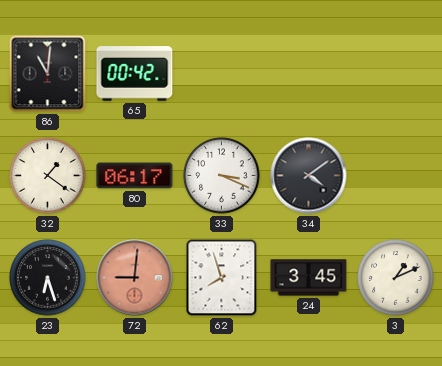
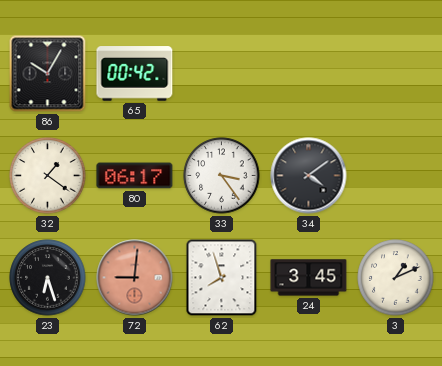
86: 11:01 -> 10:05
33: 3:19 -> 3:24
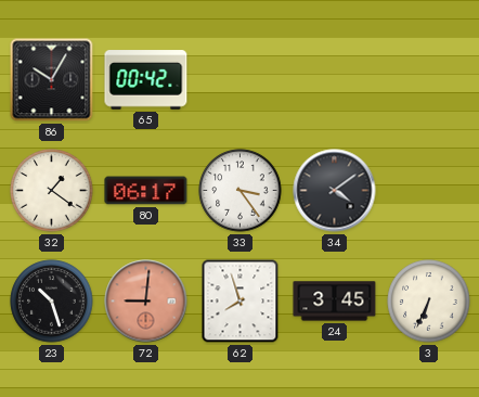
23: 6:27 -> 10:27
3: 1:11 -> 6:34
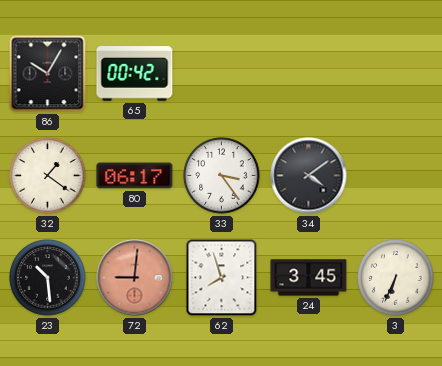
23: 10:27 -> 10:29
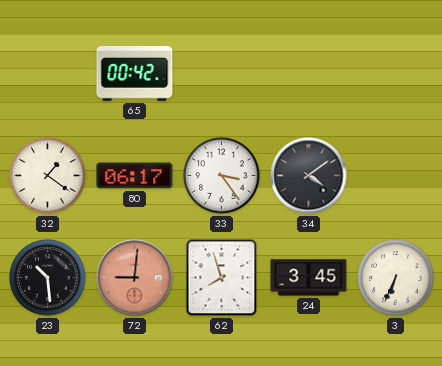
86: 10:05 -> none
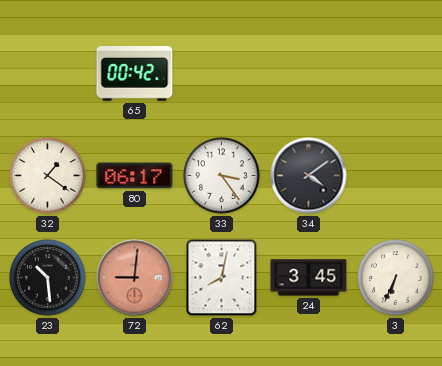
62: 7:57 -> 8:02
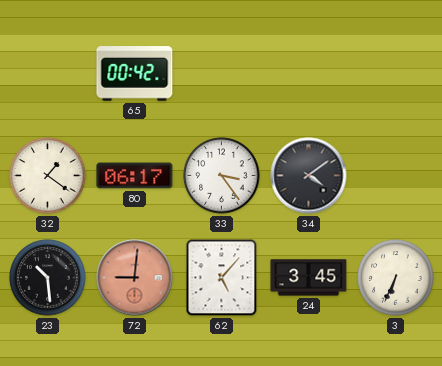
62: 8:02 -> 5:07
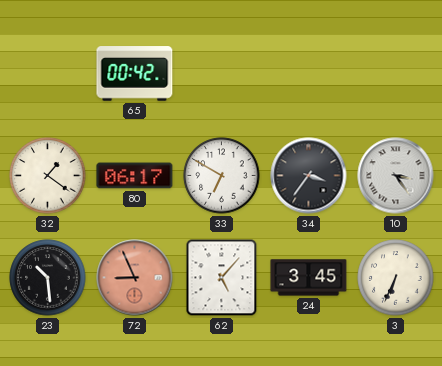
33: 3:24 -> 6:50
34: 4:09 -> 3:36
10: none -> 3:24
72: 9:01 -> 8:56
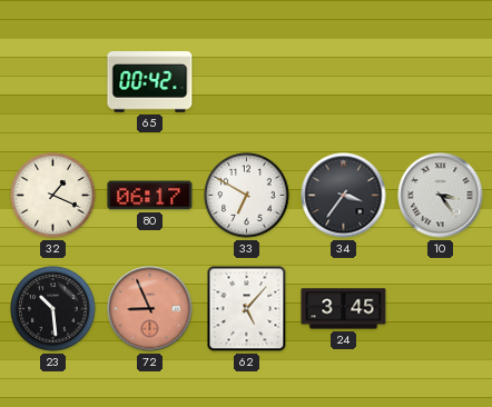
32: 1:21 -> 1:19
3: 6:34 -> none
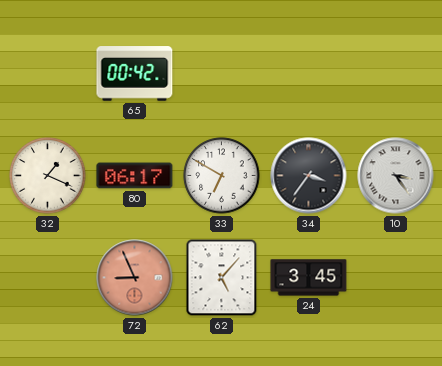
23: 10:29 -> none
